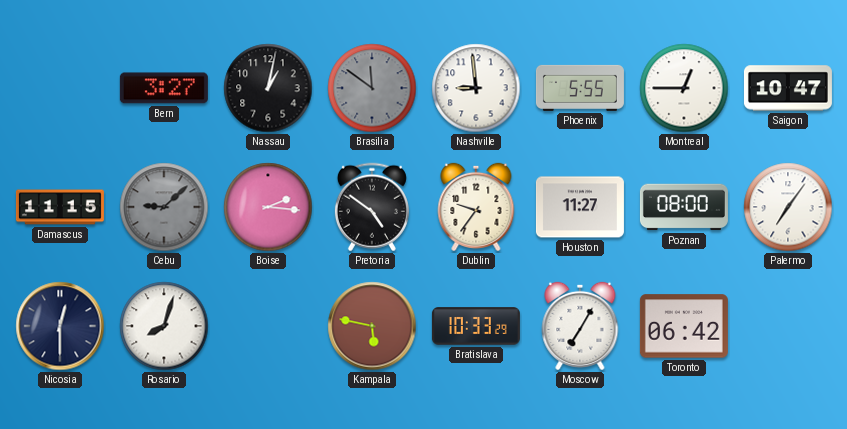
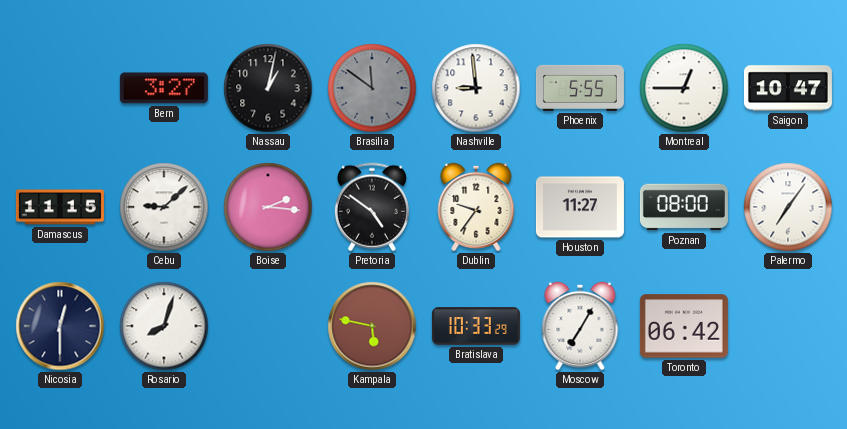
Cebu dial: grey -> white
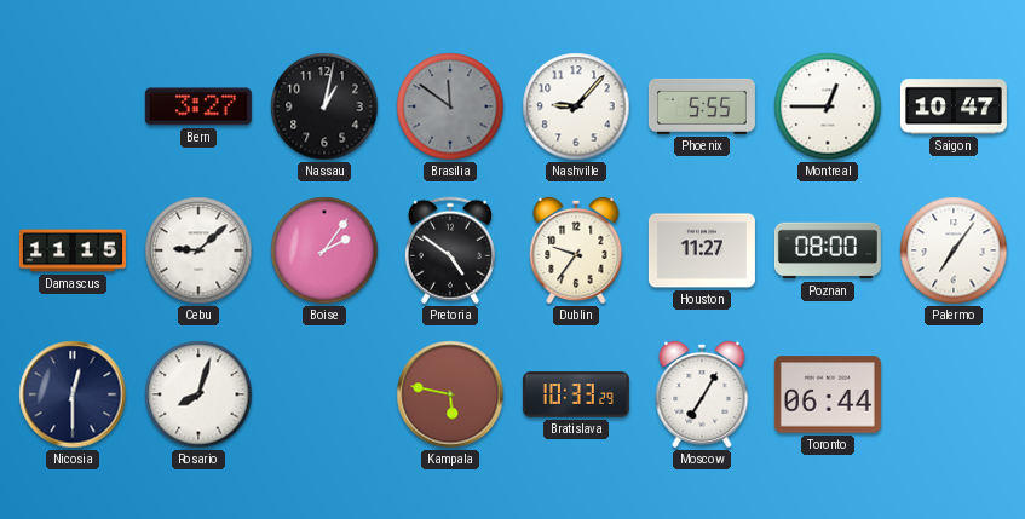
Nashville: 8:59 -> 9:07
Boise: 2:16 -> 2:06
Toronto: 06:42 -> 06:44
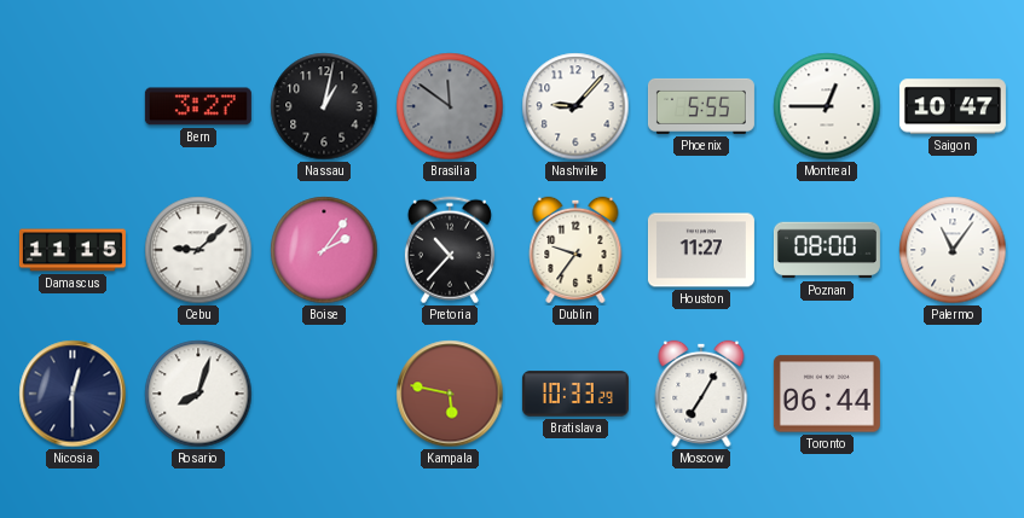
Pretoria: 4:51 -> 10:37
Palermo: 7:06 -> 11:06
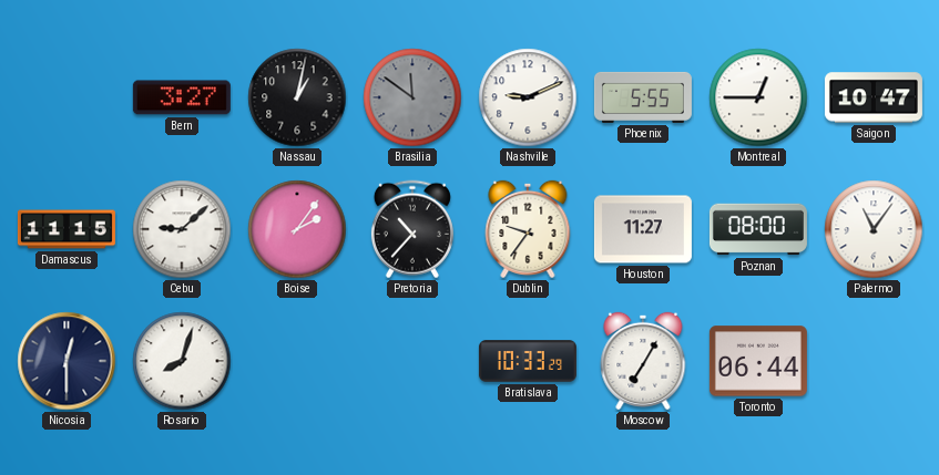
Nashville: 9:07 -> 9:11
Kampala: 5:47 -> none
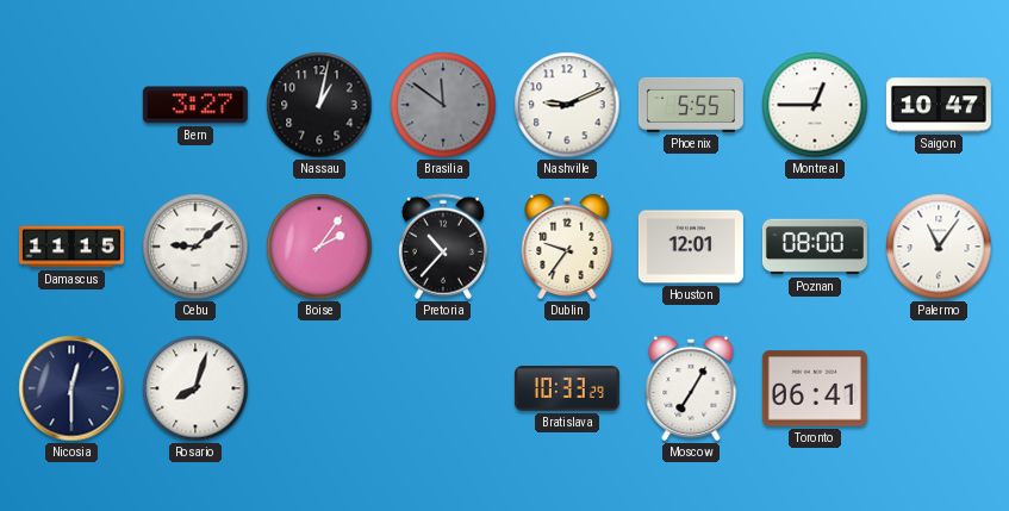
Houston: 11:27 -> 12:01
Toronto: 06:44 -> 06:41
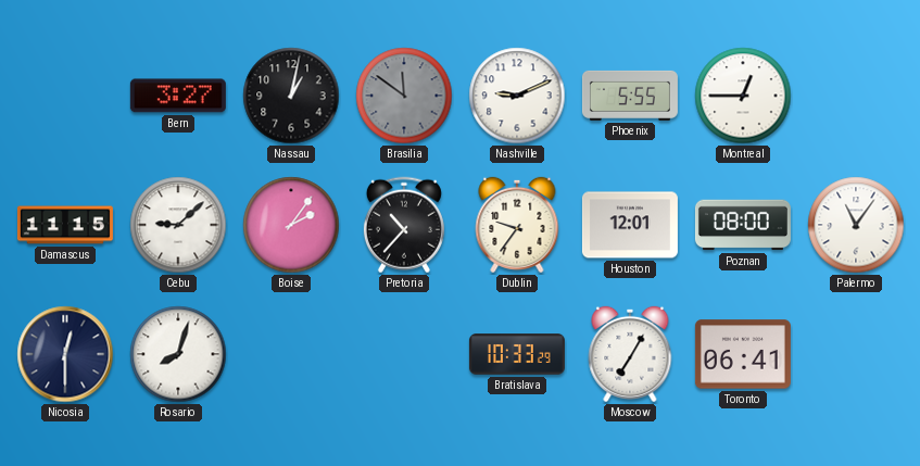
Saigon: 10:47 -> none
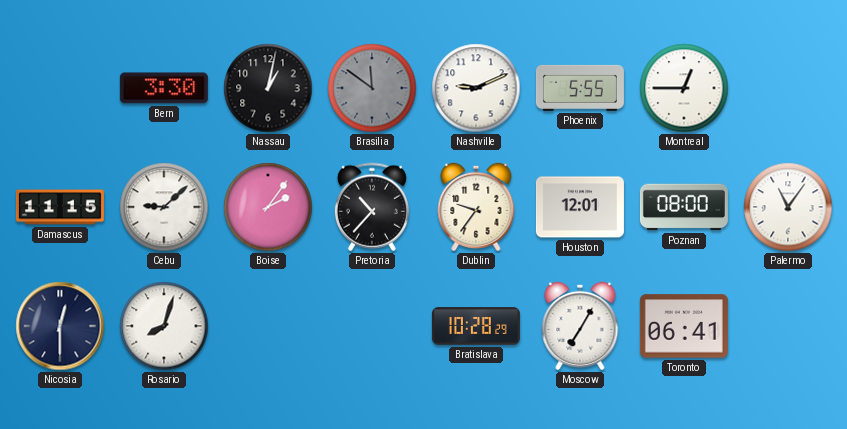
Bern: 3:27 -> 3:30
Bratislava: 10:33 -> 10:28
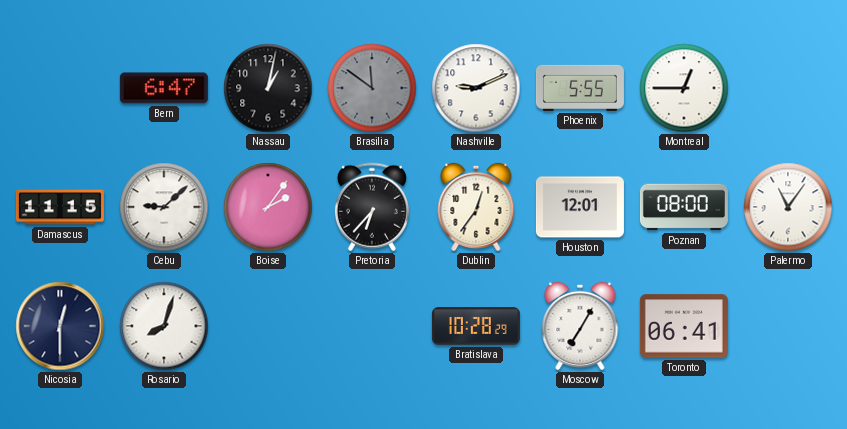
Bern: 3:30 -> 6:47
Pretoria: 10:37 -> 6:37
Dublin: 9:36 -> 12:36
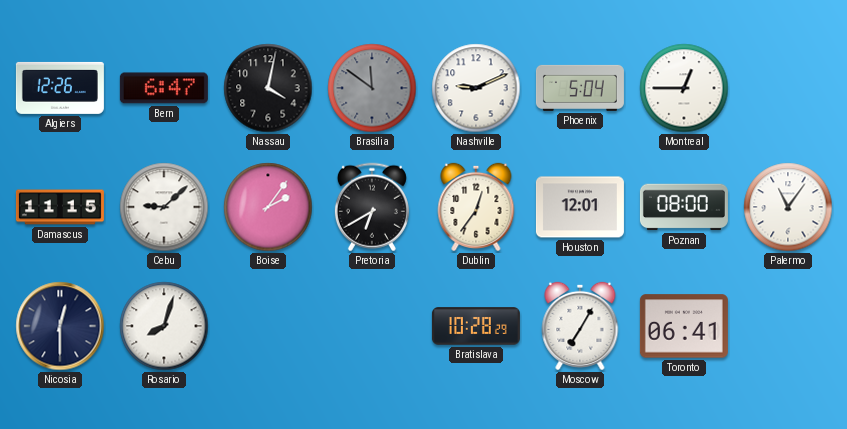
Algiers: none -> 12:26
Nassau: 1:02 -> 4:02
Phoenix: 5:55 -> 5:04
Pretoria: 6:37 -> 6:40
